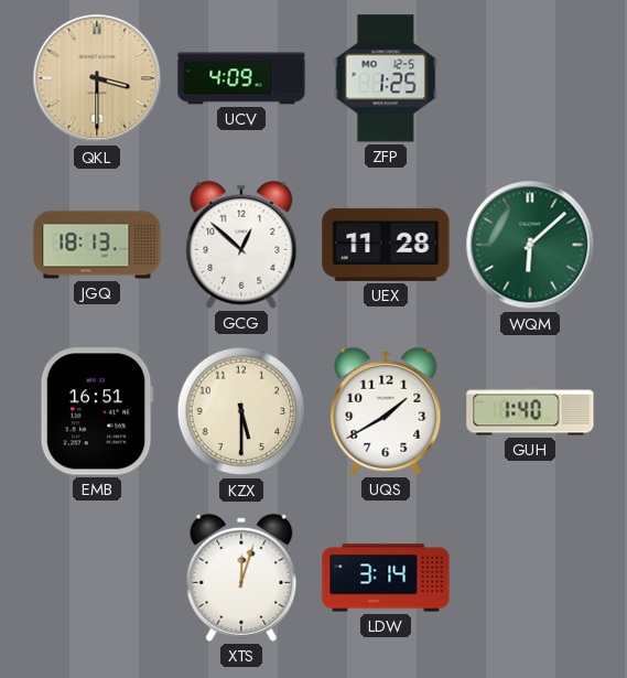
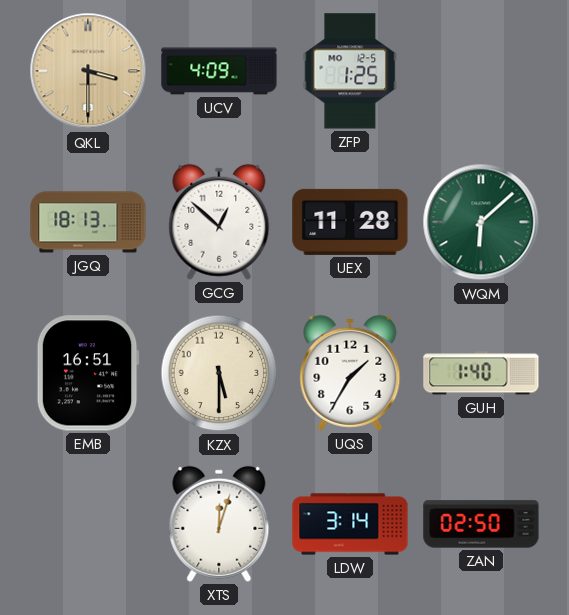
UQS: 1:40 -> 1:35
ZAN: none -> 02:50
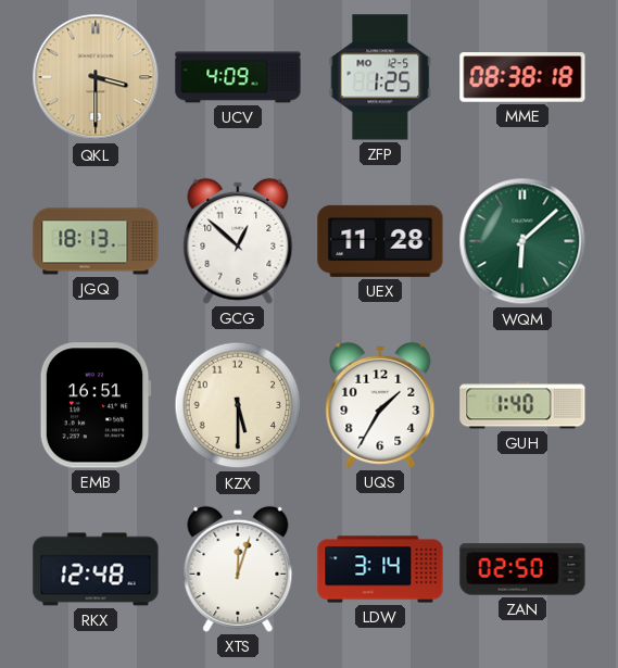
MME: none -> 08:38
RKX: none -> 12:48
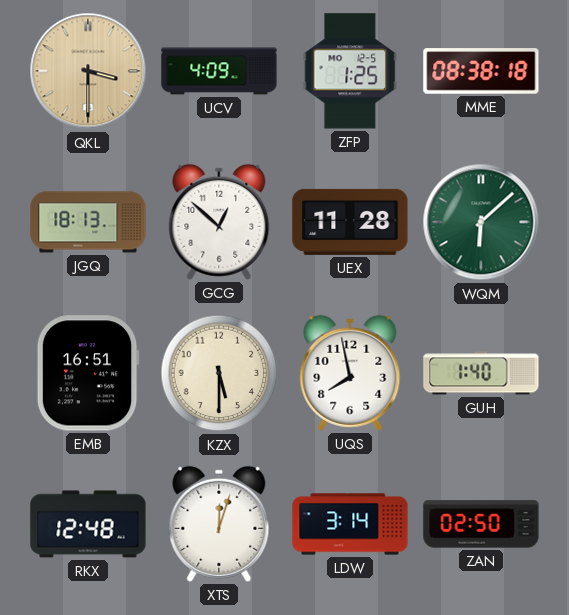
UQS: 1:35 -> 7:58
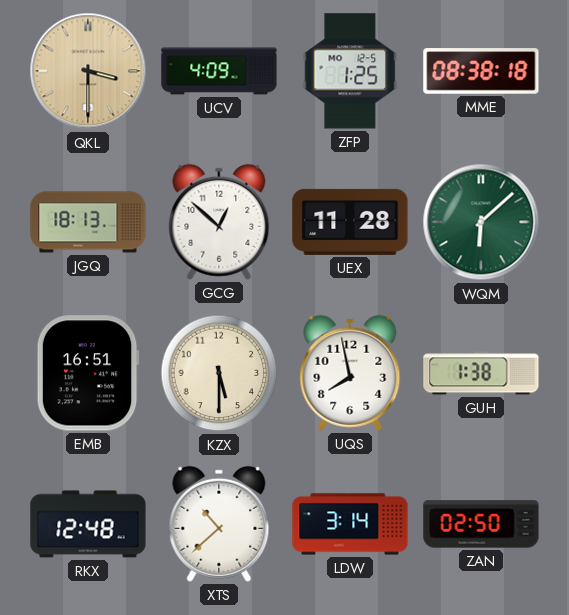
GUH: 1:40 -> 1:38
XTS: 12:03 -> 10:38
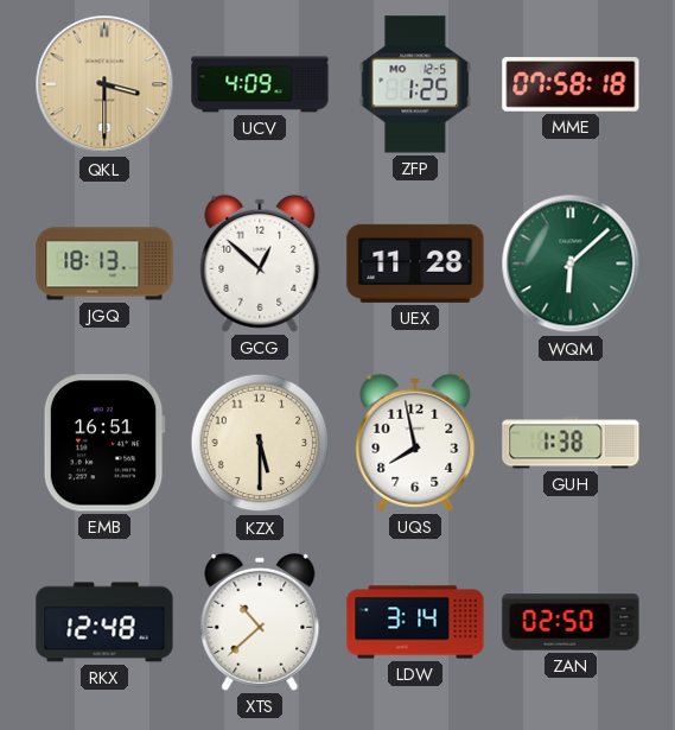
MME: 08:38 -> 07:58
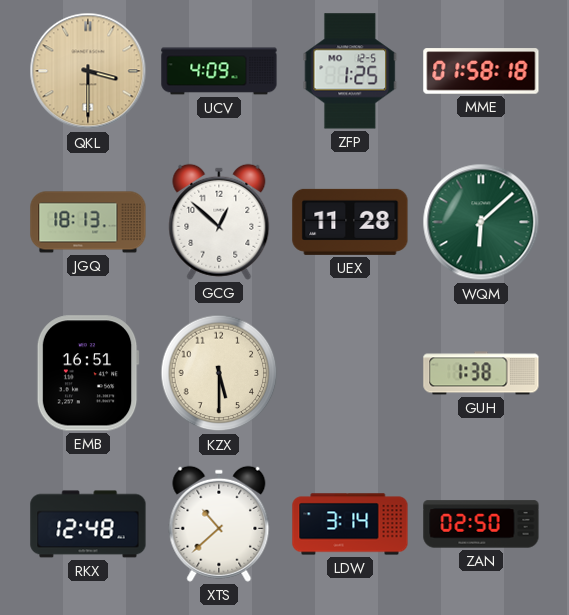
MME: 07:58 -> 01:58
UQS: 7:58 -> none
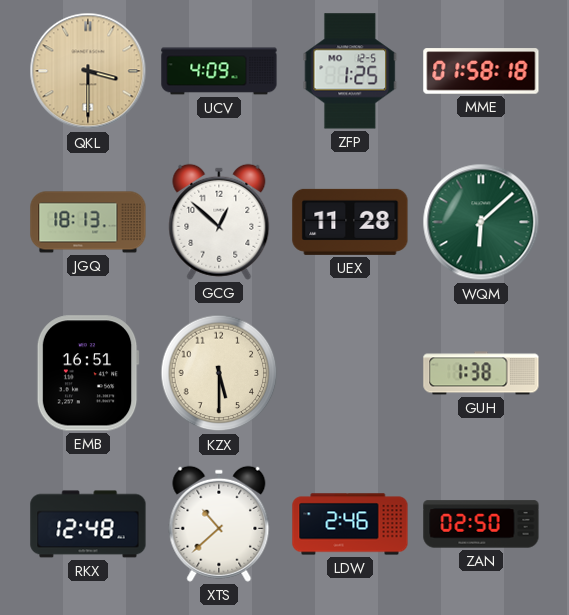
LDW: 3:14 -> 2:46
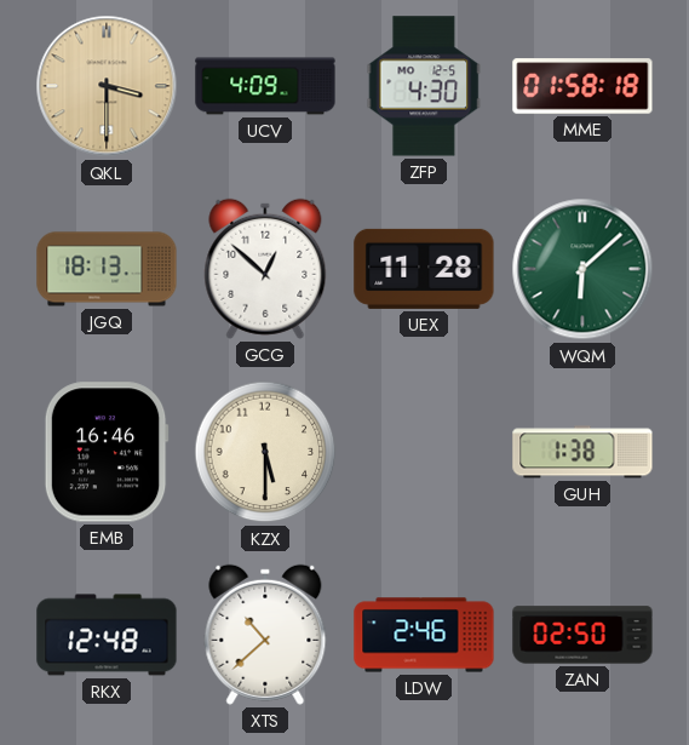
ZFP: 1:25 -> 4:30
EMB: 16:51 -> 16:46
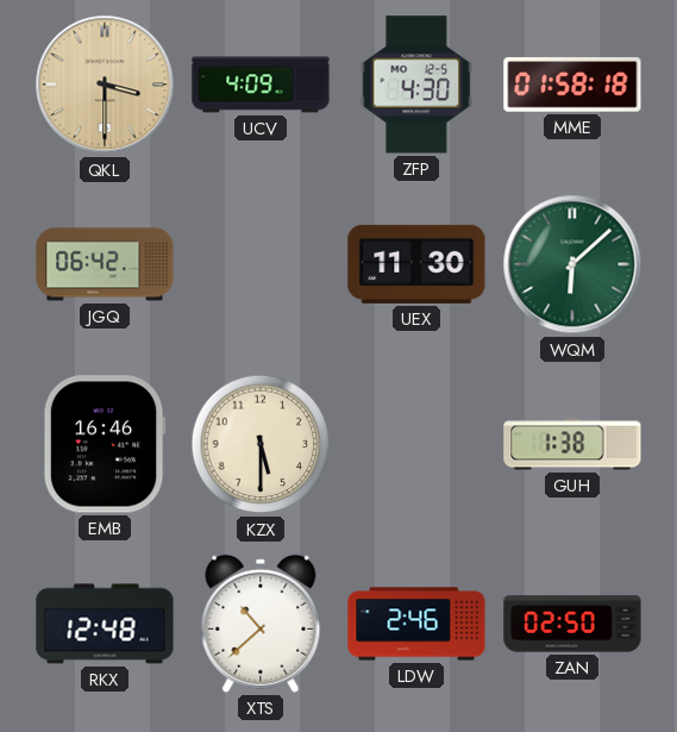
JGQ: 18:13 -> 06:42
GCG: 12:52 -> none
UEX: 11:28 -> 11:30
